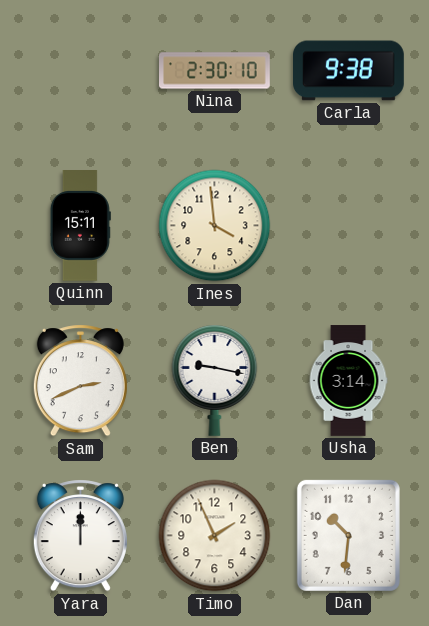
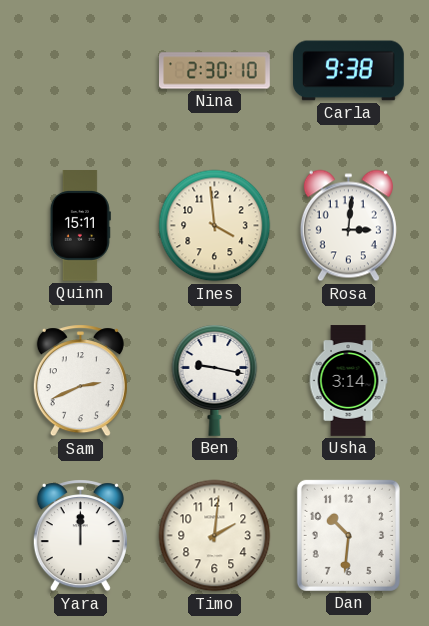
Rosa: none -> 3:01
Timo: 1:56 -> 2:01
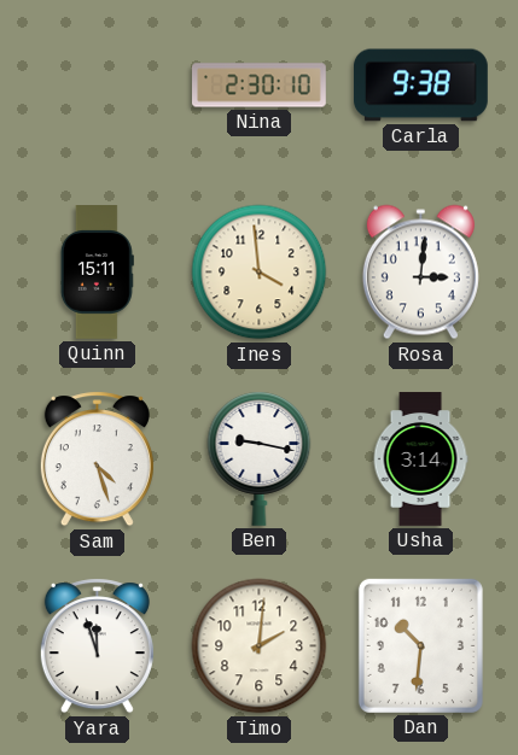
Sam: 2:41 -> 4:27
Yara: 12:00 -> 11:57
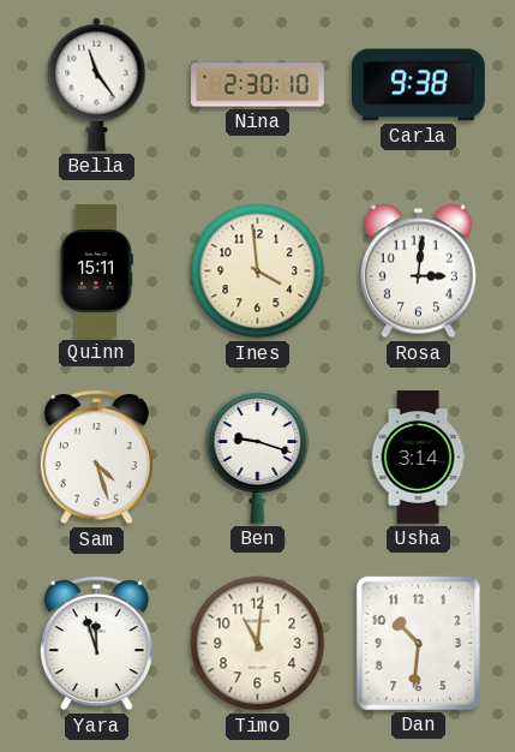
Bella: none -> 11:24
Ben: 9:17 -> 9:18
Timo: 2:01 -> 11:01
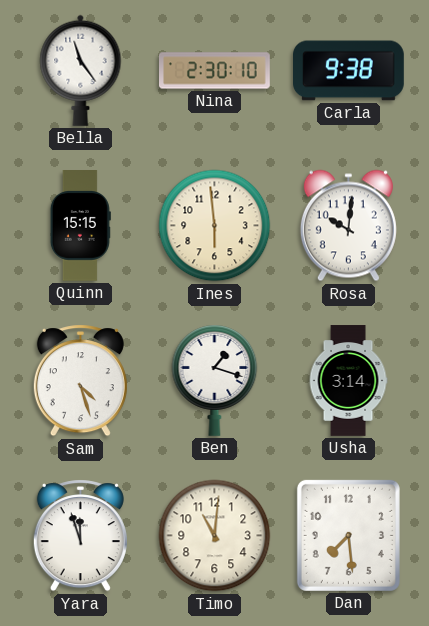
Quinn: 15:11 -> 15:15
Ines: 3:59 -> 5:59
Rosa: 3:01 -> 10:01
Ben: 9:18 -> 1:18
Dan: 10:31 -> 7:29
